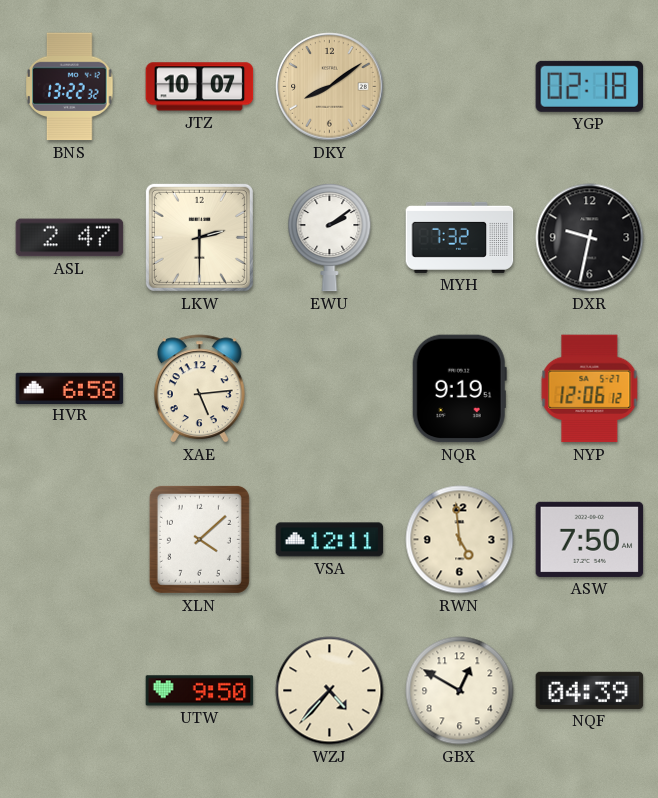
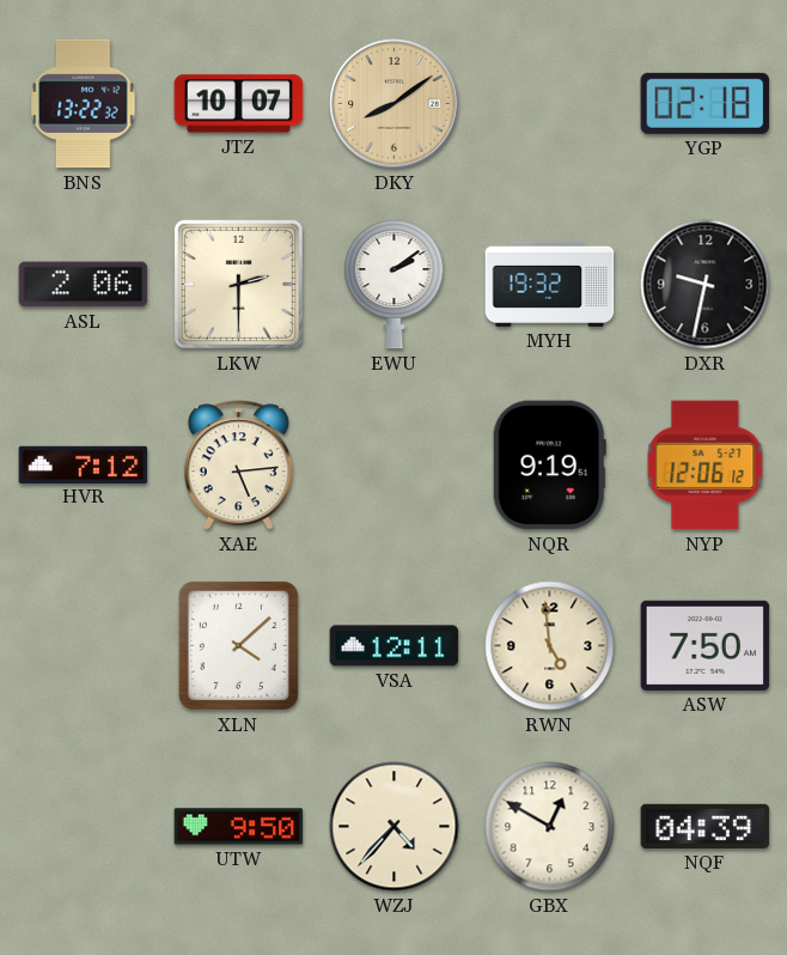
ASL: 2:47 -> 2:06
MYH: 7:32 -> 19:32
HVR: 6:58 -> 7:12
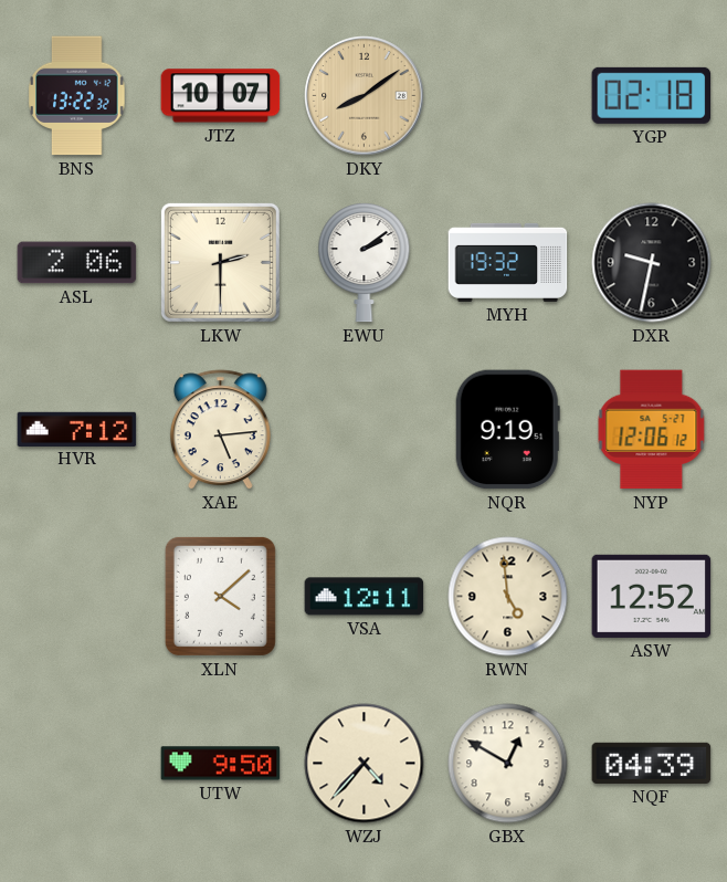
ASW: 7:50 -> 12:52
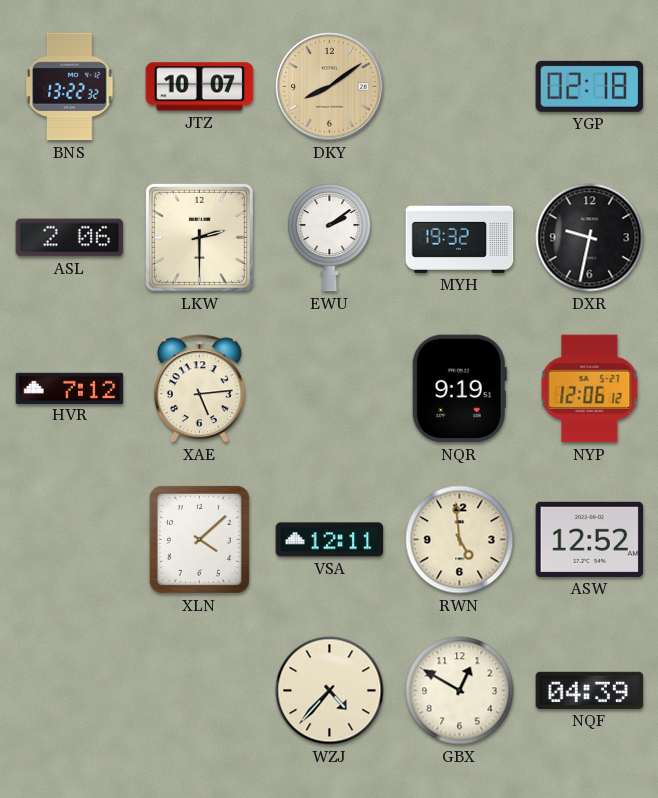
UTW: 9:50 -> none
